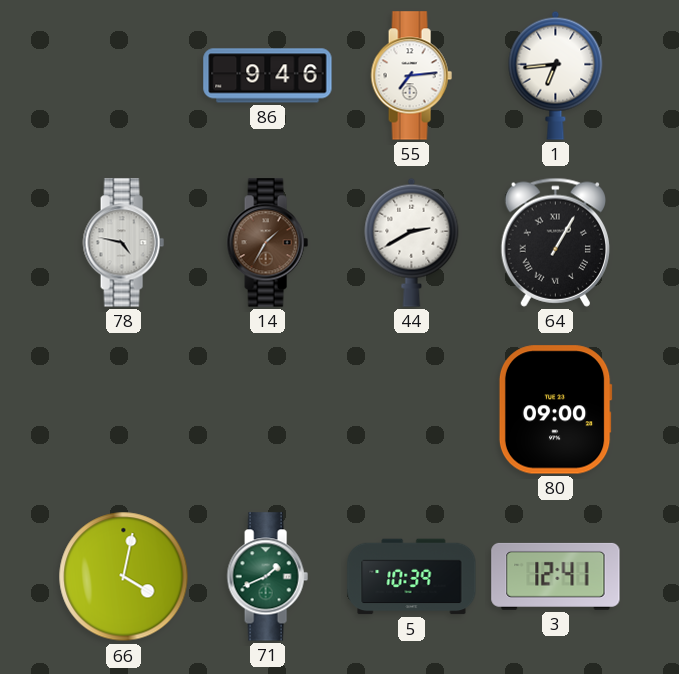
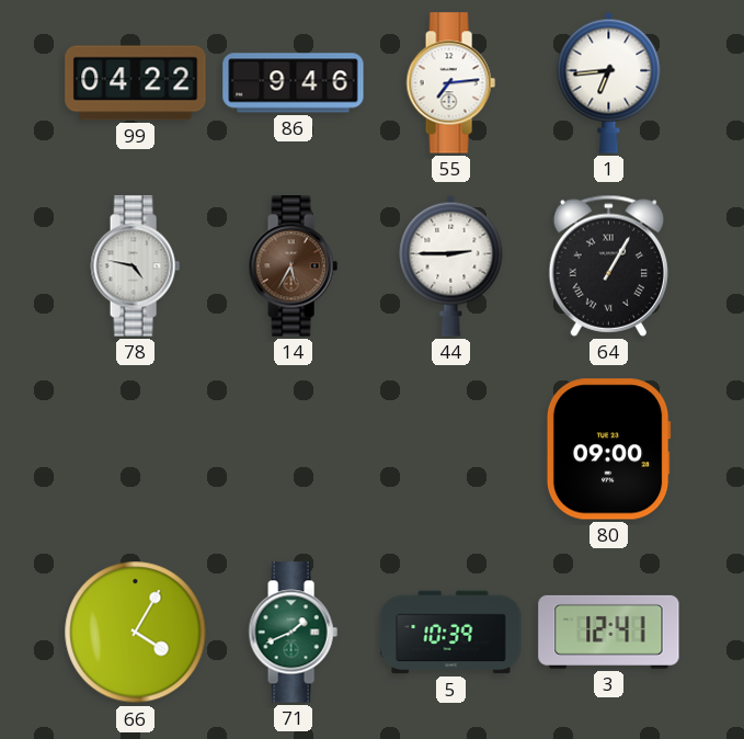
99: none -> 04:22
14: 1:35 -> 5:35
44: 2:40 -> 2:45
66: 4:02 -> 4:05
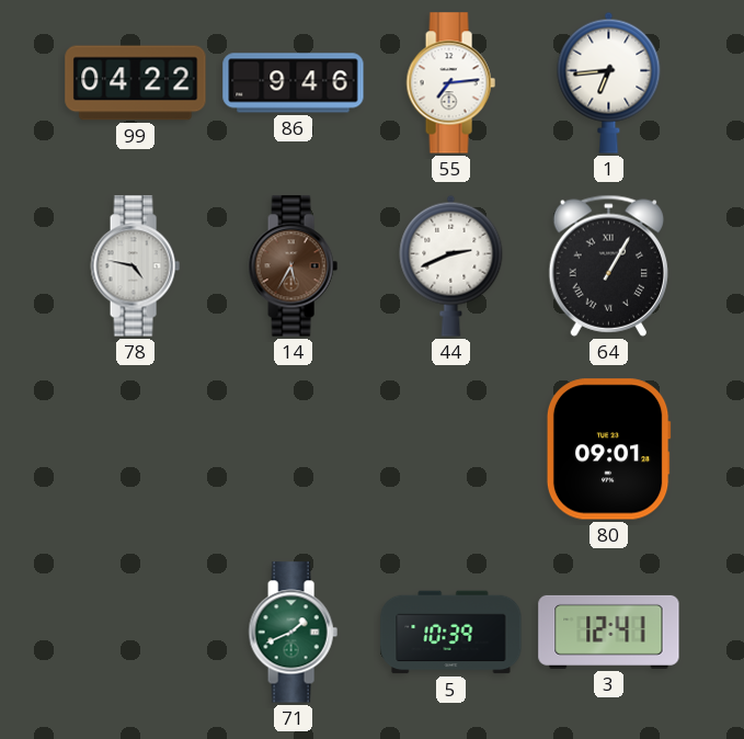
44: 2:45 -> 2:41
80: 09:00 -> 09:01
66: 4:05 -> none
